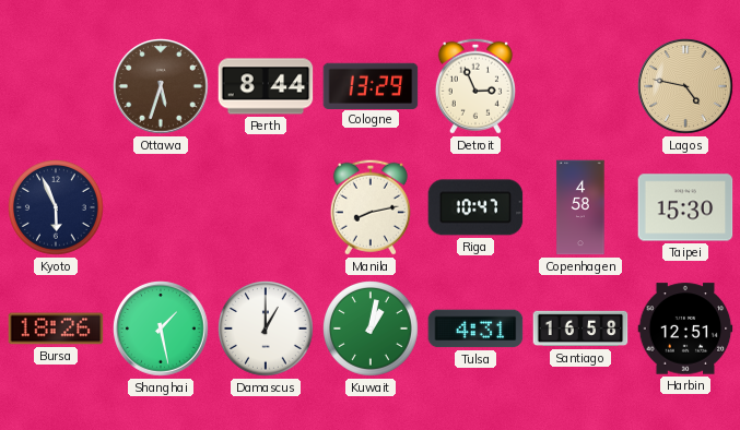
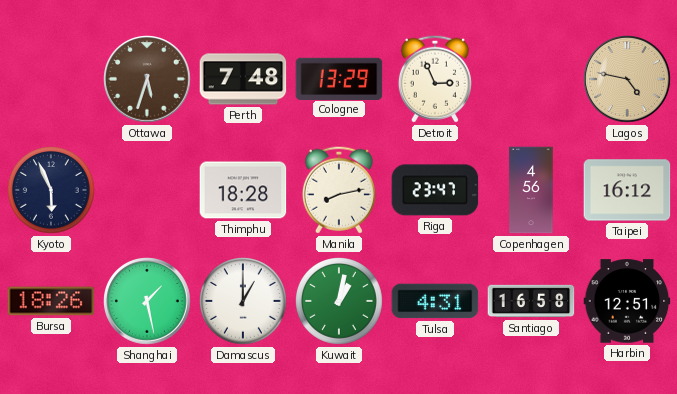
Perth: 8:44 -> 7:48
Thimphu: none -> 18:28
Riga: 10:47 -> 23:47
Copenhagen: 4:58 -> 4:56
Taipei: 15:30 -> 16:12
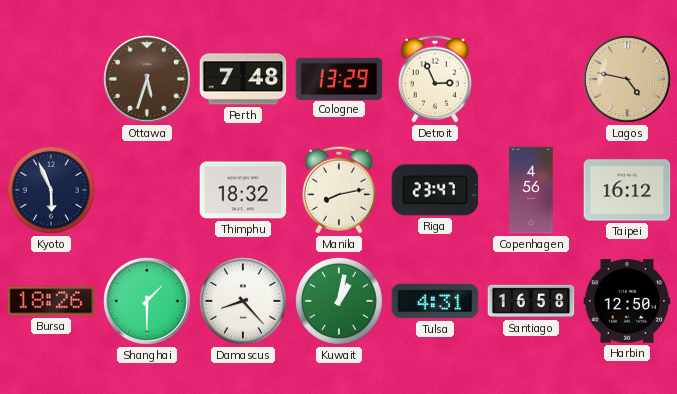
Thimphu: 18:28 -> 18:32
Shanghai: 1:28 -> 1:30
Damascus: 1:00 -> 8:23
Harbin: 12:51 -> 12:50
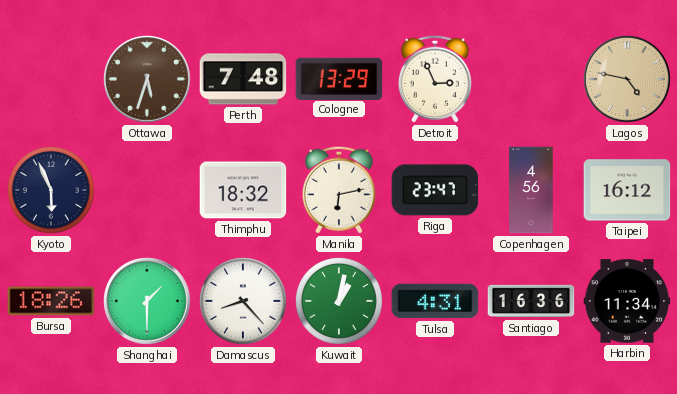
Manila: 8:13 -> 6:13
Santiago: 16:58 -> 16:36
Harbin: 12:50 -> 11:34
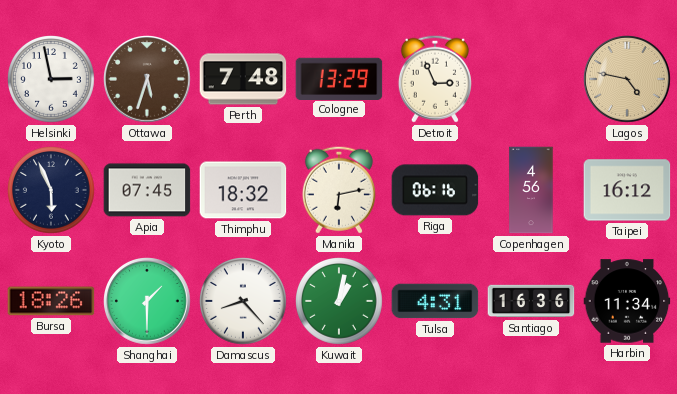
Helsinki: none -> 2:58
Apia: none -> 07:45
Riga: 23:47 -> 06:16
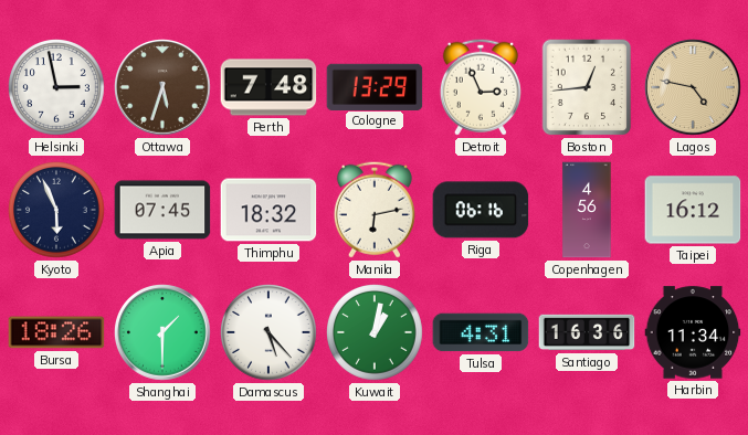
Boston: none -> 12:44
Damascus: 8:23 -> 5:23
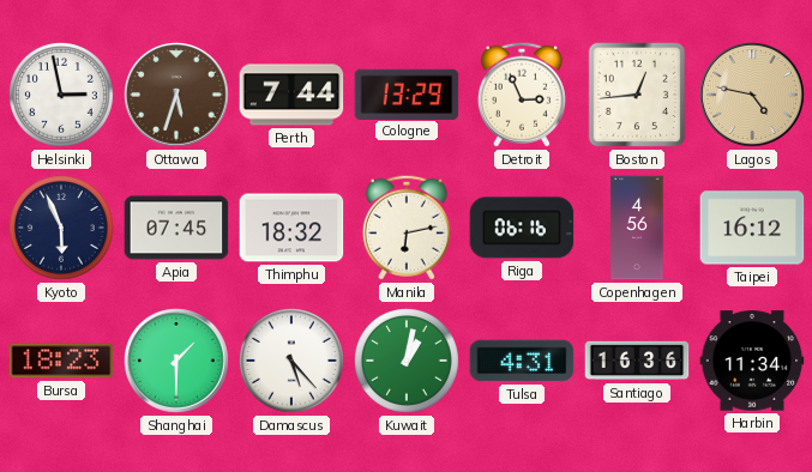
Perth: 7:48 -> 7:44
Bursa: 18:26 -> 18:23
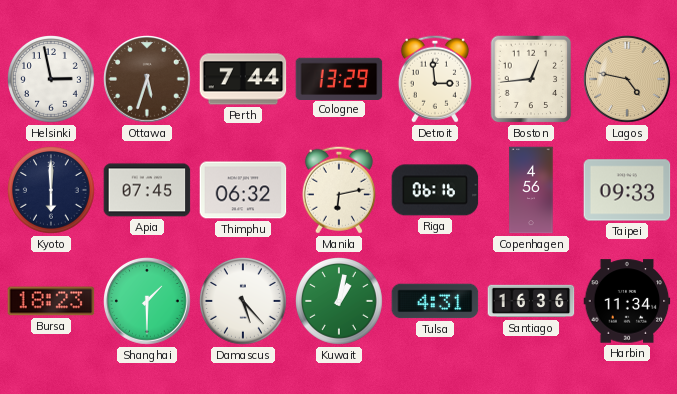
Detroit: 2:56 -> 2:59
Kyoto: 5:56 -> 6:00
Thimphu: 18:32 -> 06:32
Taipei: 16:12 -> 09:33
